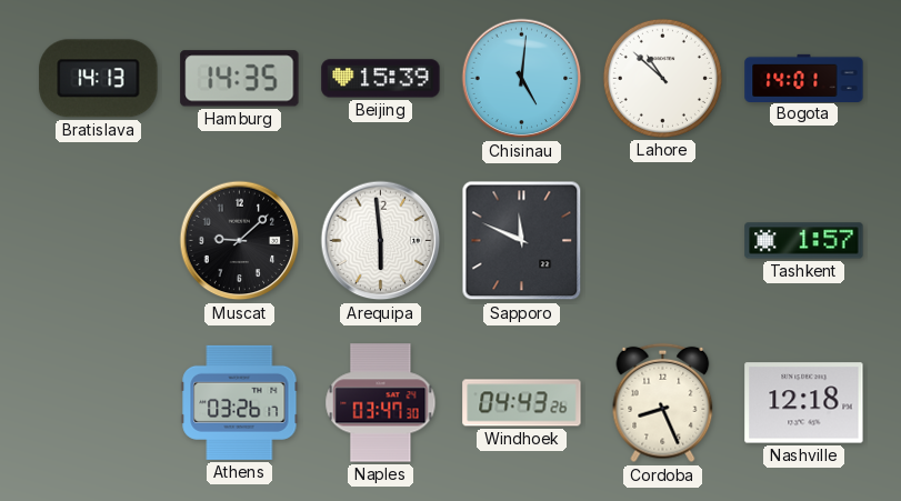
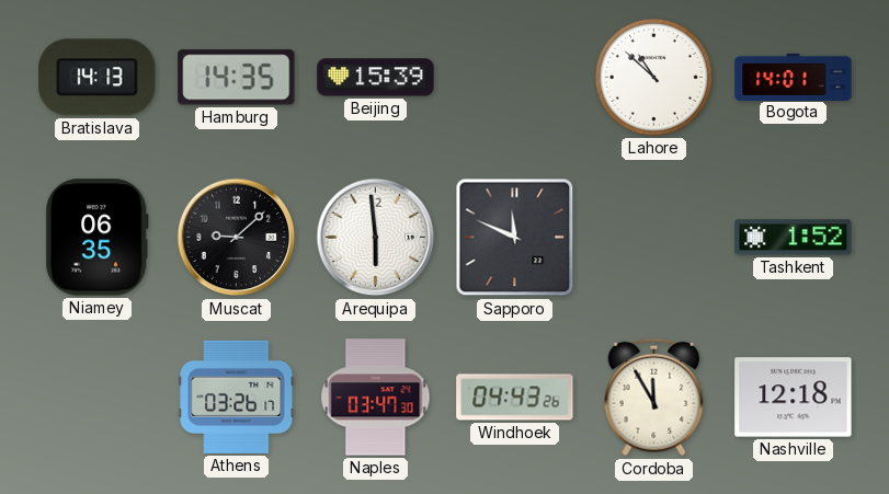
Chisinau: 5:01 -> none
Niamey: none -> 06:35
Tashkent: 1:57 -> 1:52
Cordoba: 8:26 -> 11:55
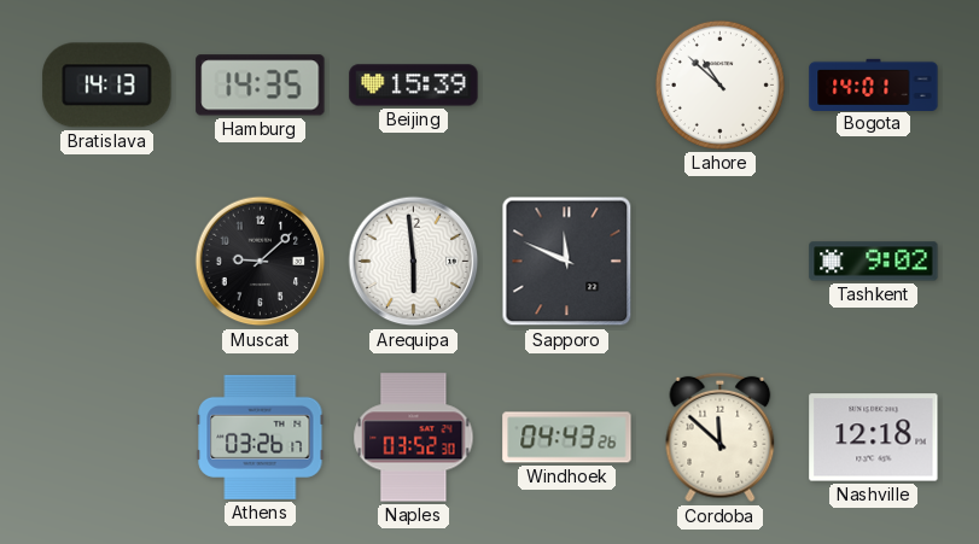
Niamey: 06:35 -> none
Tashkent: 1:52 -> 9:02
Naples: 03:47 -> 03:52
Cordoba: 11:55 -> 11:52
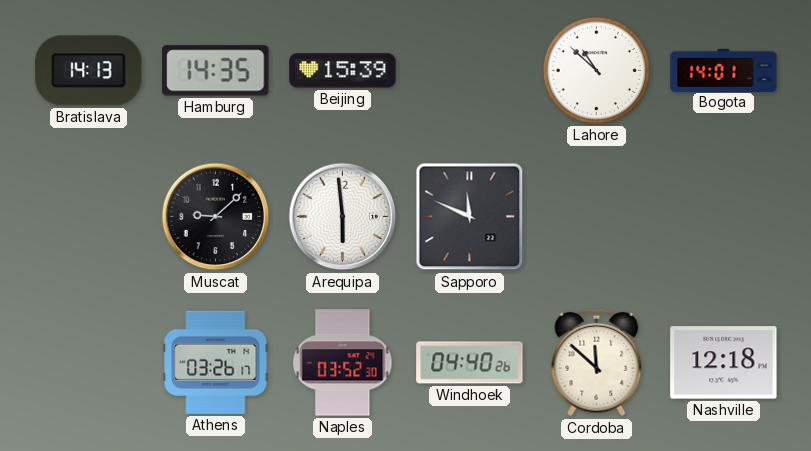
Tashkent: 9:02 -> none
Windhoek: 04:43 -> 04:40
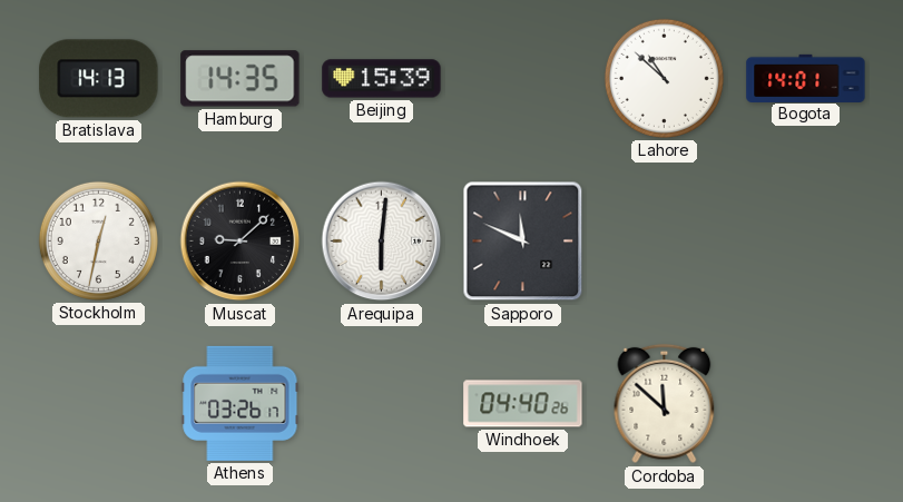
Stockholm: none -> 12:32
Arequipa: 5:59 -> 6:01
Naples: 03:52 -> none
Nashville: 12:18 -> none
